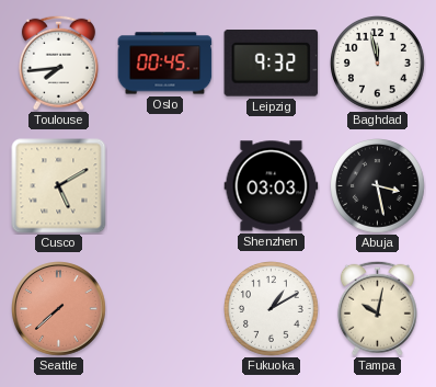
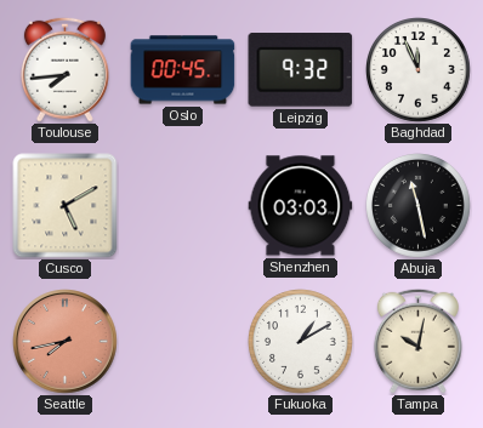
Baghdad: 11:58 -> 11:56
Abuja: 3:28 -> 11:28
Seattle: 7:38 -> 7:43
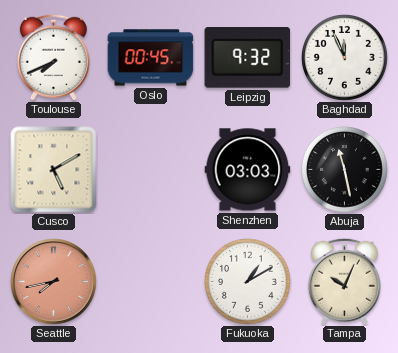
Toulouse: 7:44 -> 7:41
Tampa: 10:02 -> 10:04
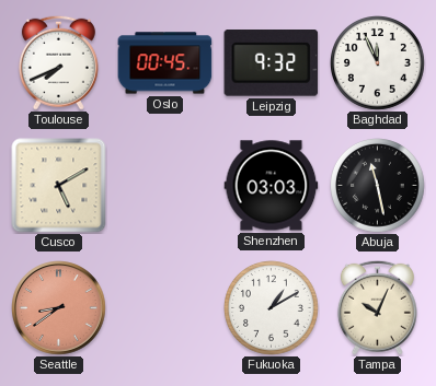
Seattle: 7:43 -> 8:39
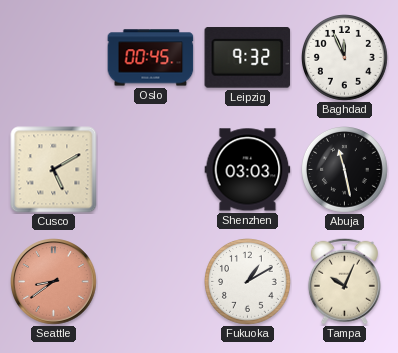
Toulouse: 7:41 -> none
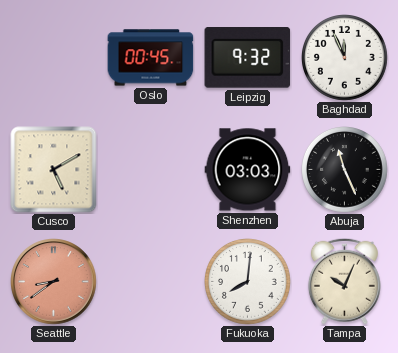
Abuja: 11:28 -> 11:26
Fukuoka: 1:10 -> 8:01
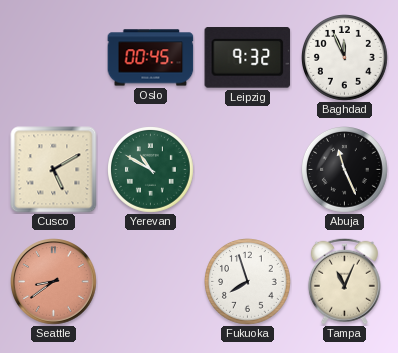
Yerevan: none -> 10:50
Shenzhen: 03:03 -> none
Fukuoka: 8:01 -> 7:57
Tampa: 10:04 -> 11:04
